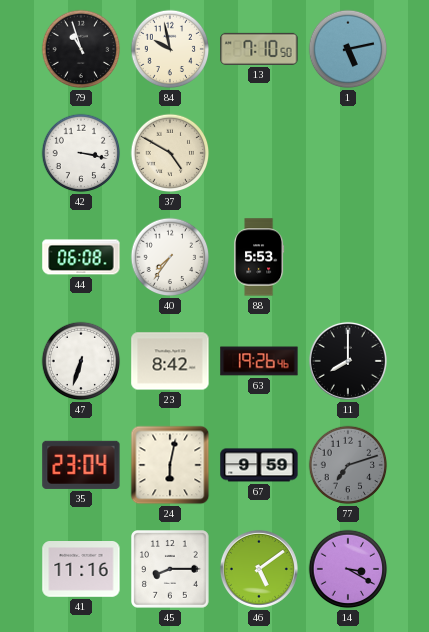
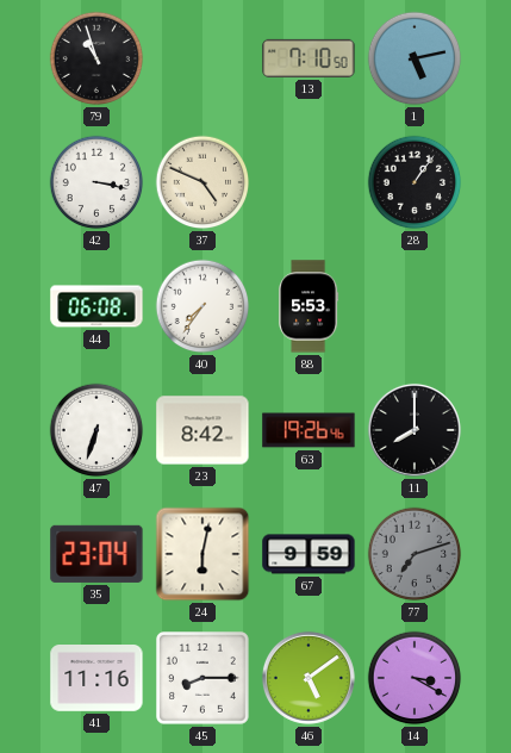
84: 9:58 -> none
37: 4:50 -> 4:49
28: none -> 1:06
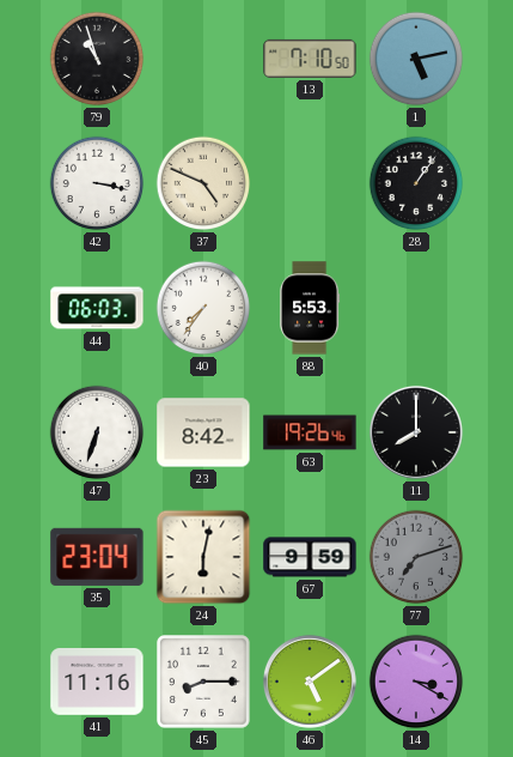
44: 06:08 -> 06:03
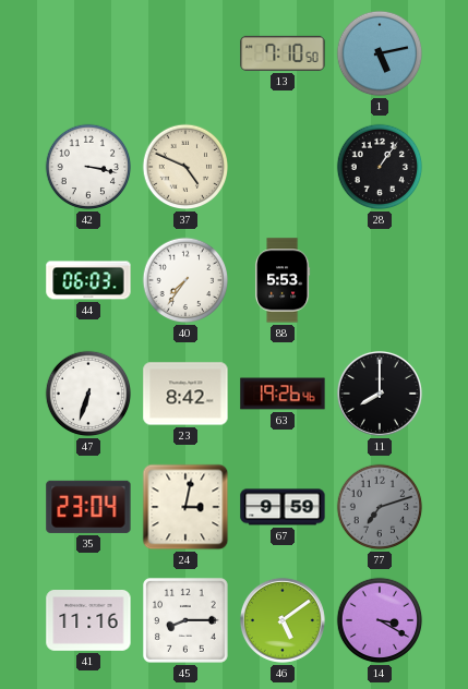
79: 10:57 -> none
24: 6:02 -> 3:02
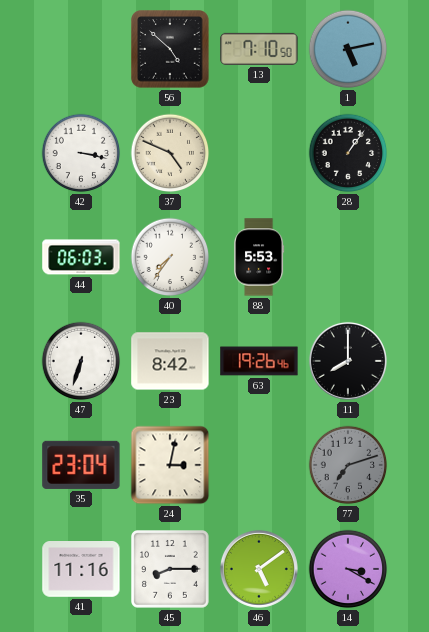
56: none -> 4:52
67: 9:59 -> none
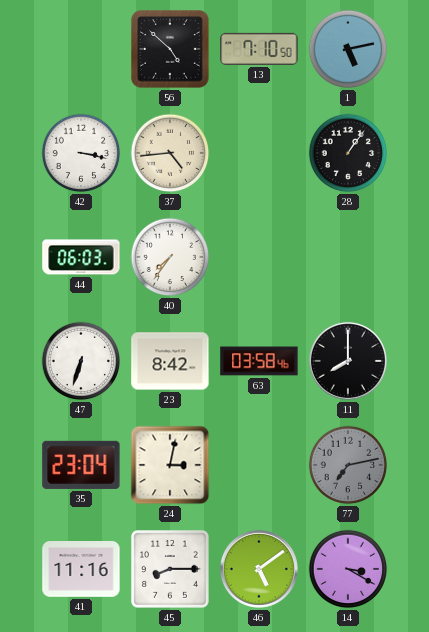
37: 4:49 -> 4:44
88: 5:53 -> none
63: 19:26 -> 03:58
77: 7:12 -> 7:13
